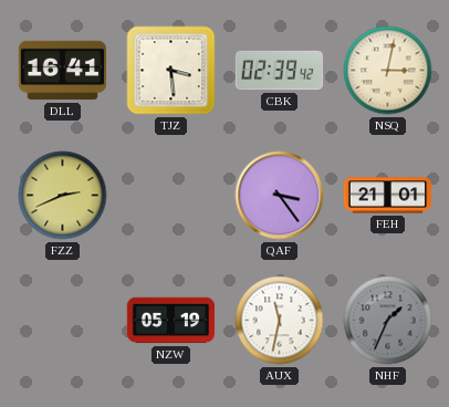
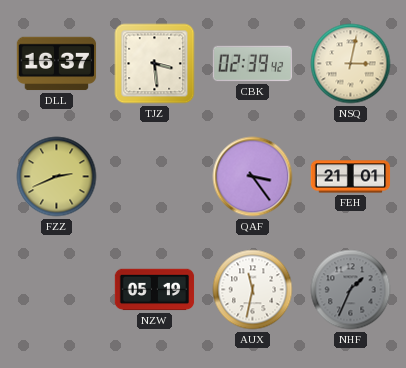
DLL: 16:41 -> 16:37
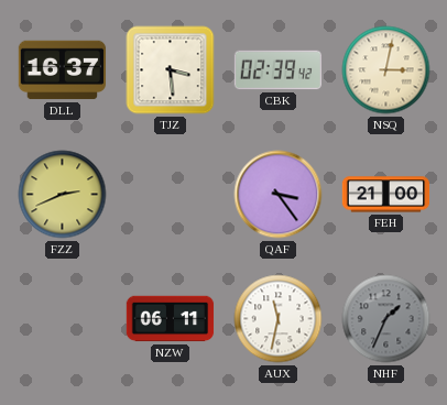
FEH: 21:01 -> 21:00
NZW: 05:19 -> 06:11
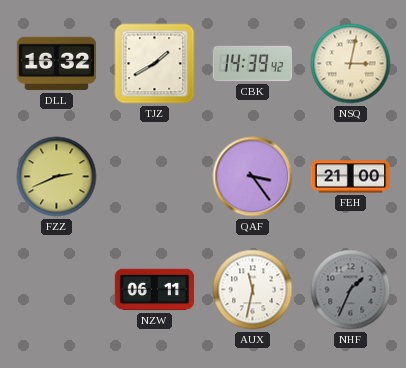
DLL: 16:37 -> 16:32
TJZ: 3:29 -> 1:40
CBK: 02:39 -> 14:39
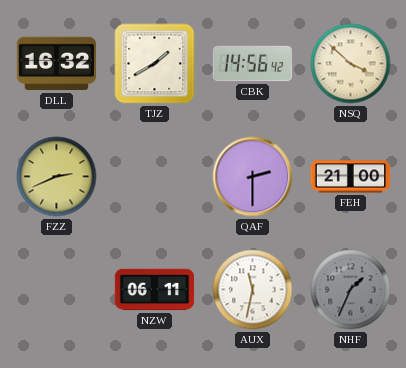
CBK: 14:39 -> 14:56
NSQ: 3:02 -> 3:52
QAF: 3:24 -> 2:30
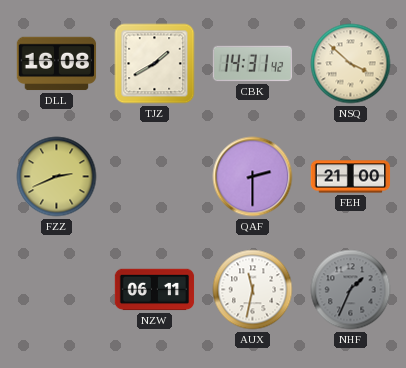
DLL: 16:32 -> 16:08
CBK: 14:56 -> 14:31
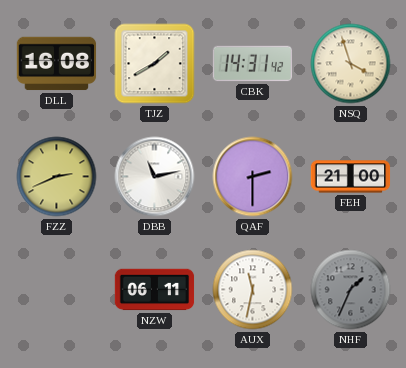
NSQ: 3:52 -> 3:57
DBB: none -> 11:13
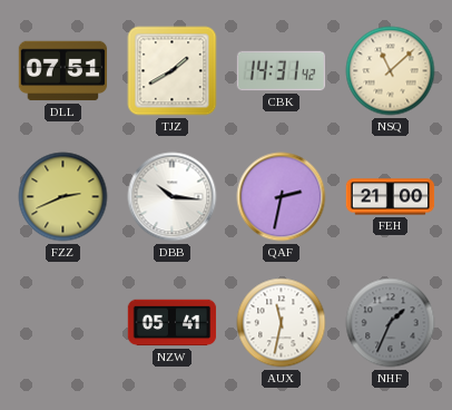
DLL: 16:08 -> 07:51
NSQ: 3:57 -> 11:08
DBB: 11:13 -> 10:16
QAF: 2:30 -> 2:32
NZW: 06:11 -> 05:41
